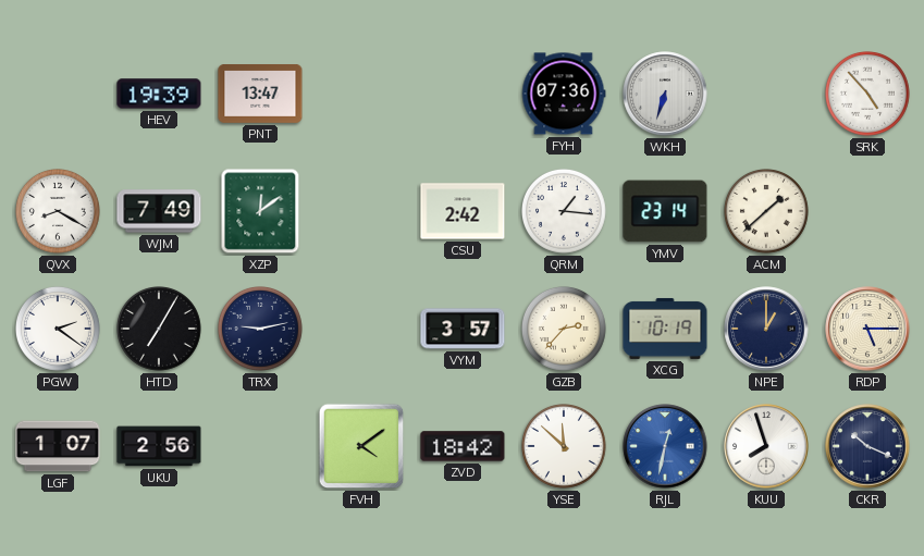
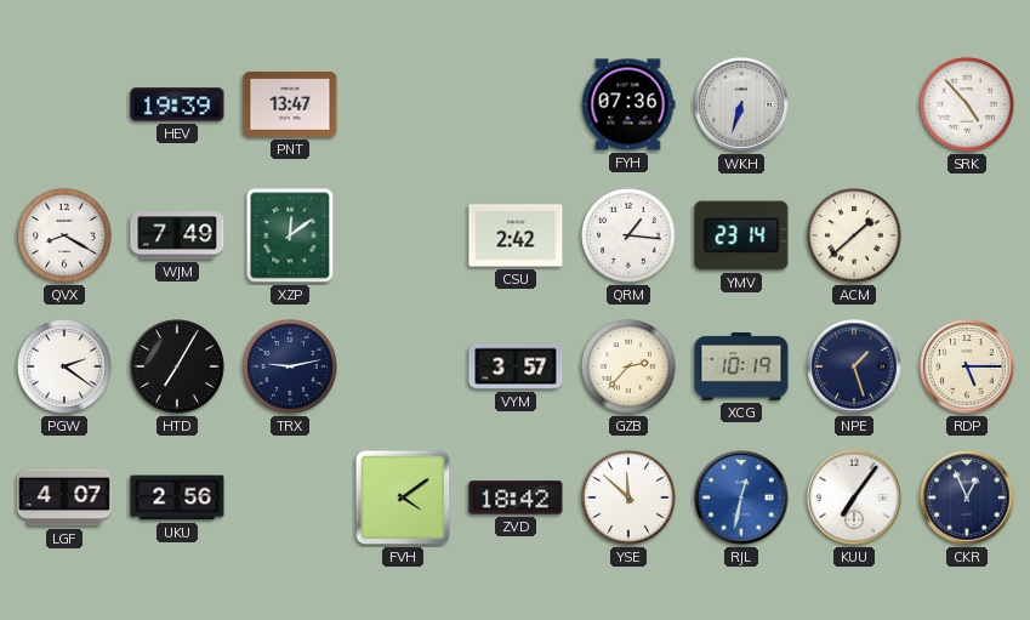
NPE: 1:00 -> 1:27
LGF: 1:07 -> 4:07
KUU: 7:57 -> 7:06
CKR: 10:19 -> 12:56
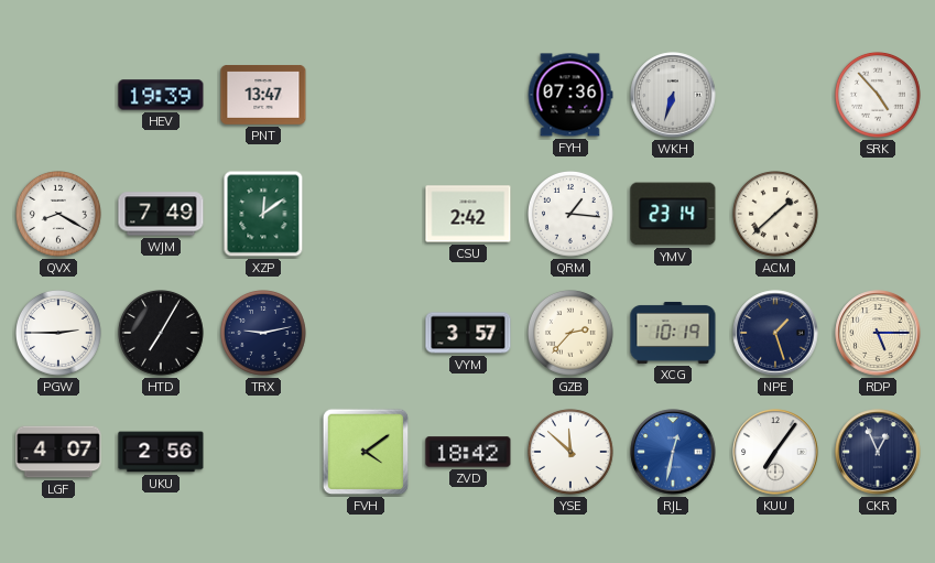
PGW: 2:21 -> 2:45
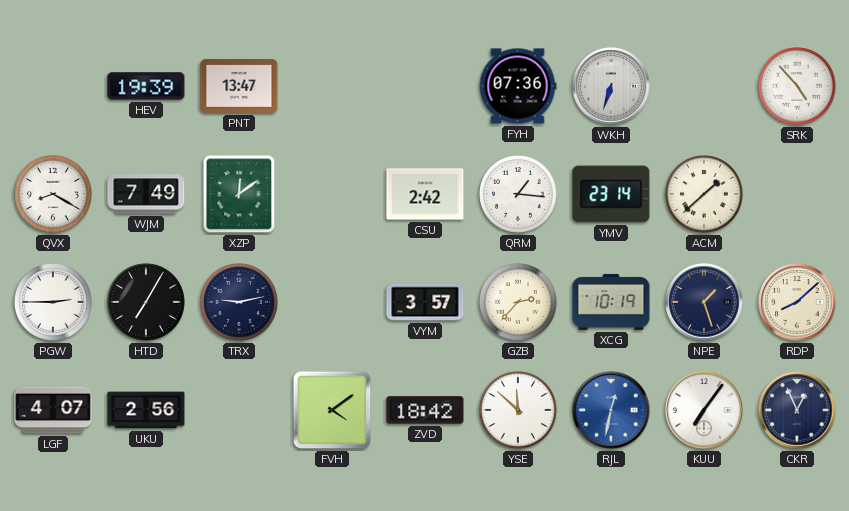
RDP: 5:15 -> 8:08
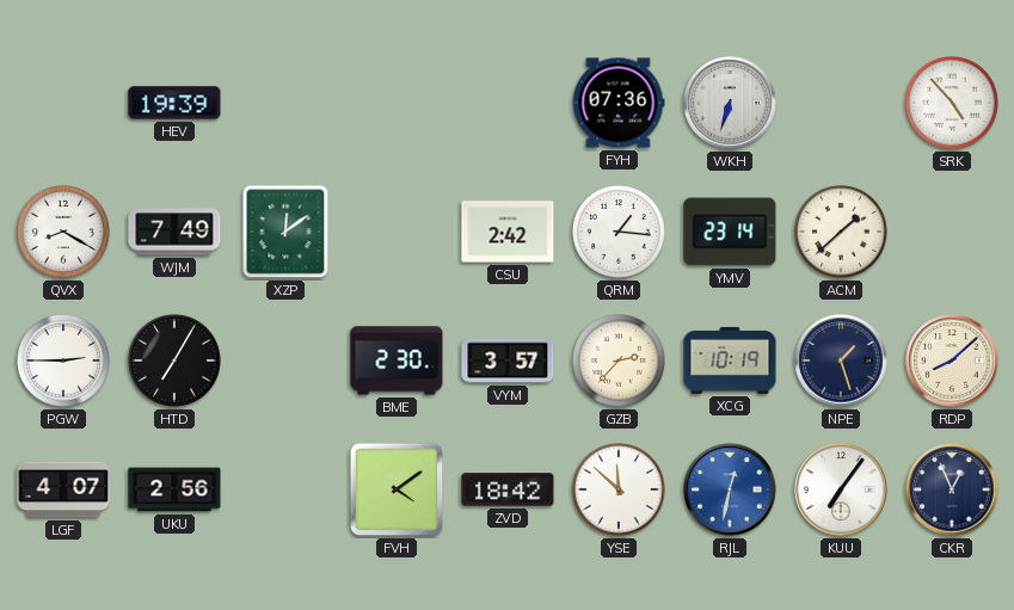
PNT: 13:47 -> none
TRX: 9:13 -> none
BME: none -> 2:30
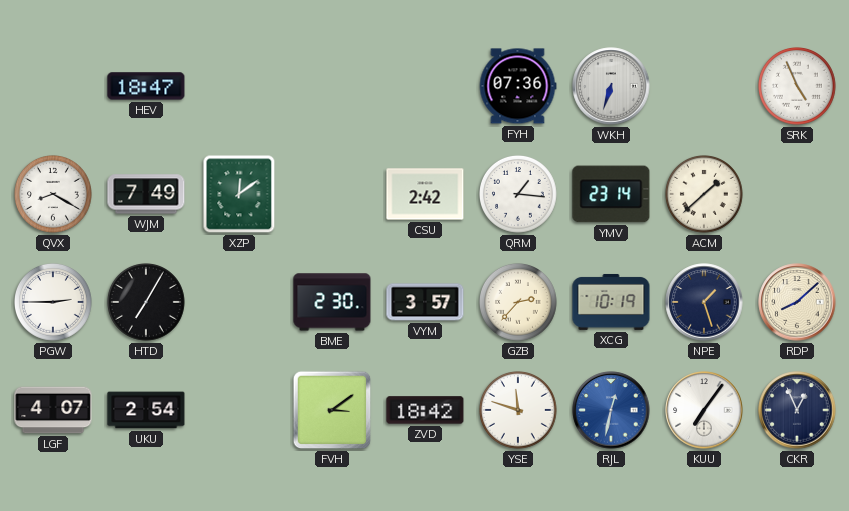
HEV: 19:39 -> 18:47
SRK: 4:53 -> 4:56
UKU: 2:56 -> 2:54
FVH: 4:09 -> 3:09
YSE: 11:52 -> 11:48
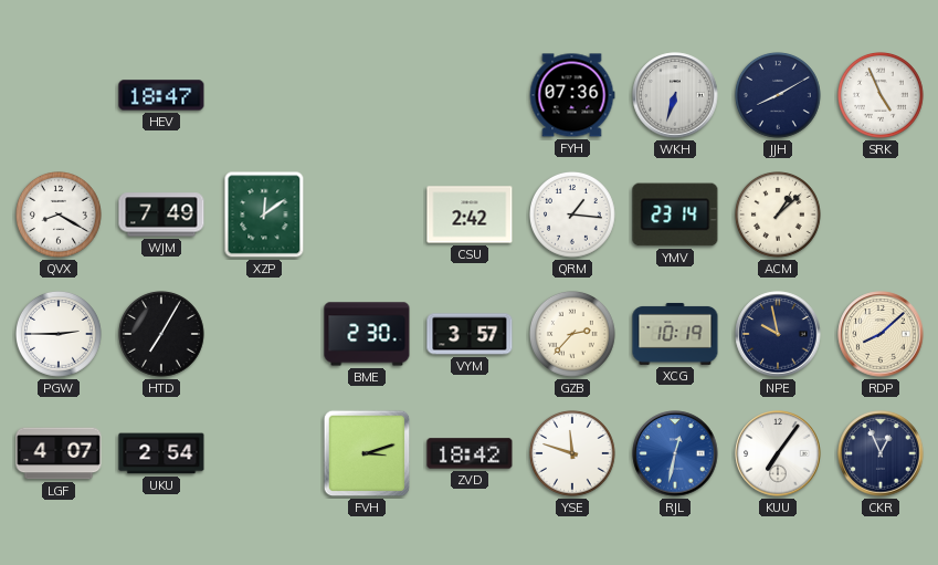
JJH: none -> 8:10
ACM: 1:38 -> 1:08
NPE: 1:27 -> 9:58
FVH: 3:09 -> 3:12
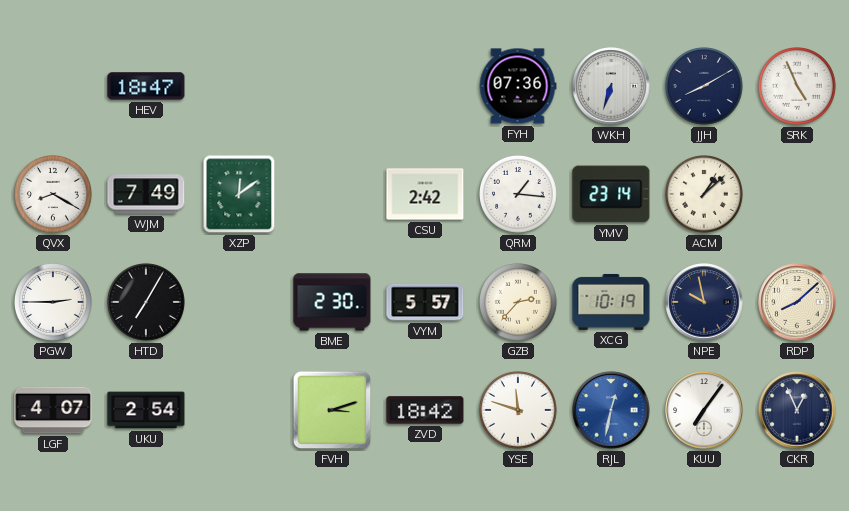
VYM: 3:57 -> 5:57
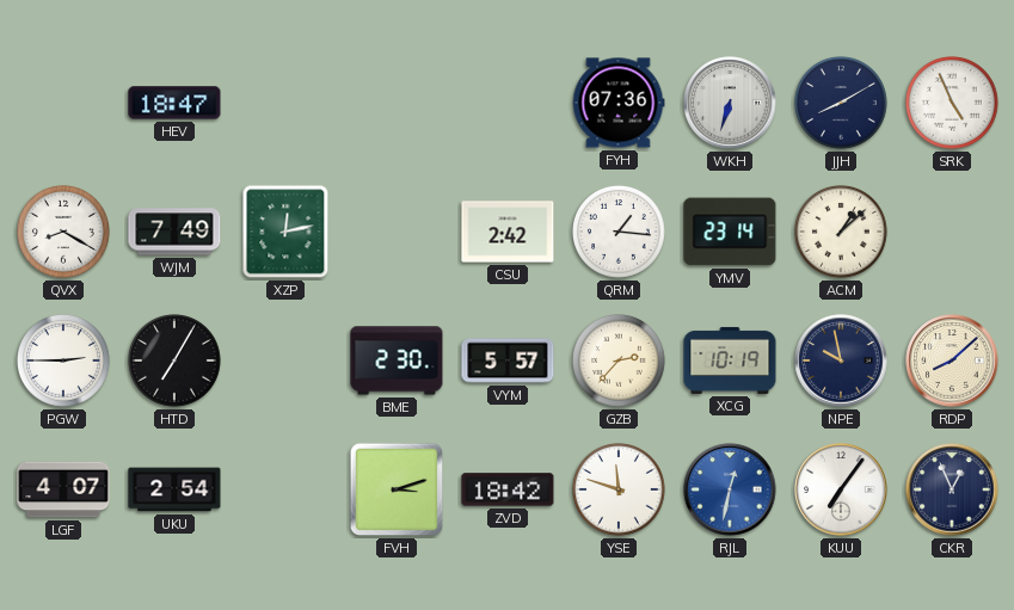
XZP: 12:09 -> 12:13
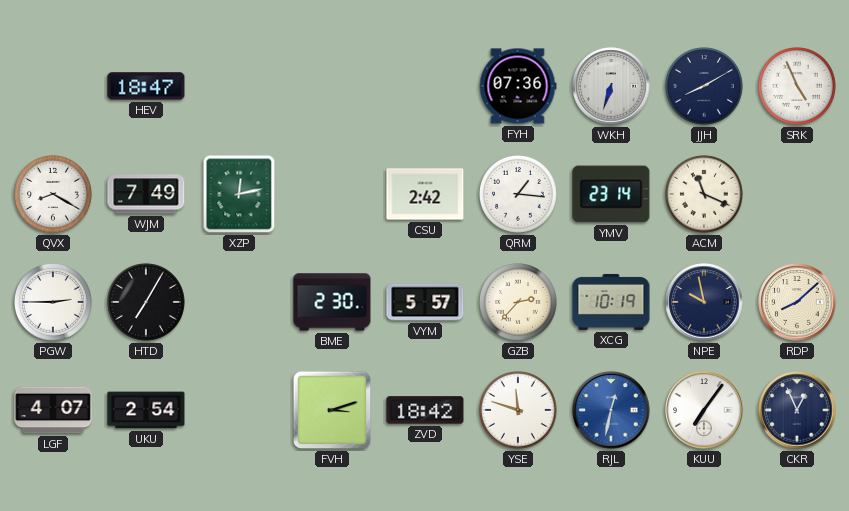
ACM: 1:08 -> 11:19
